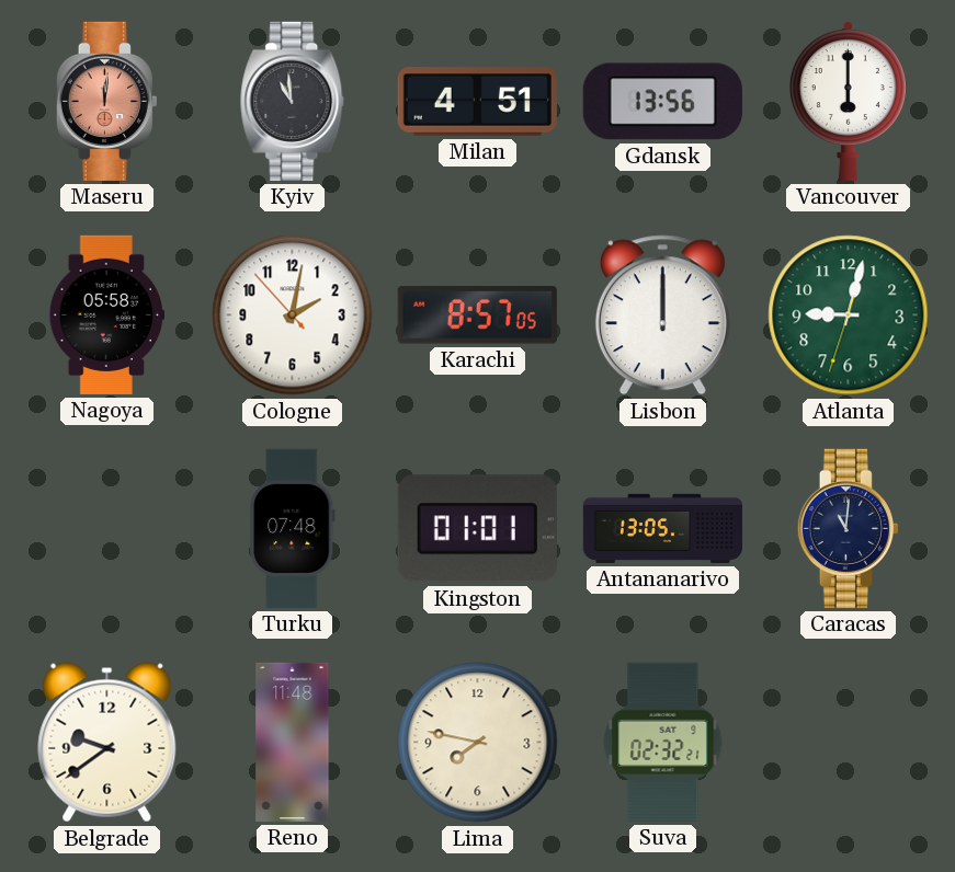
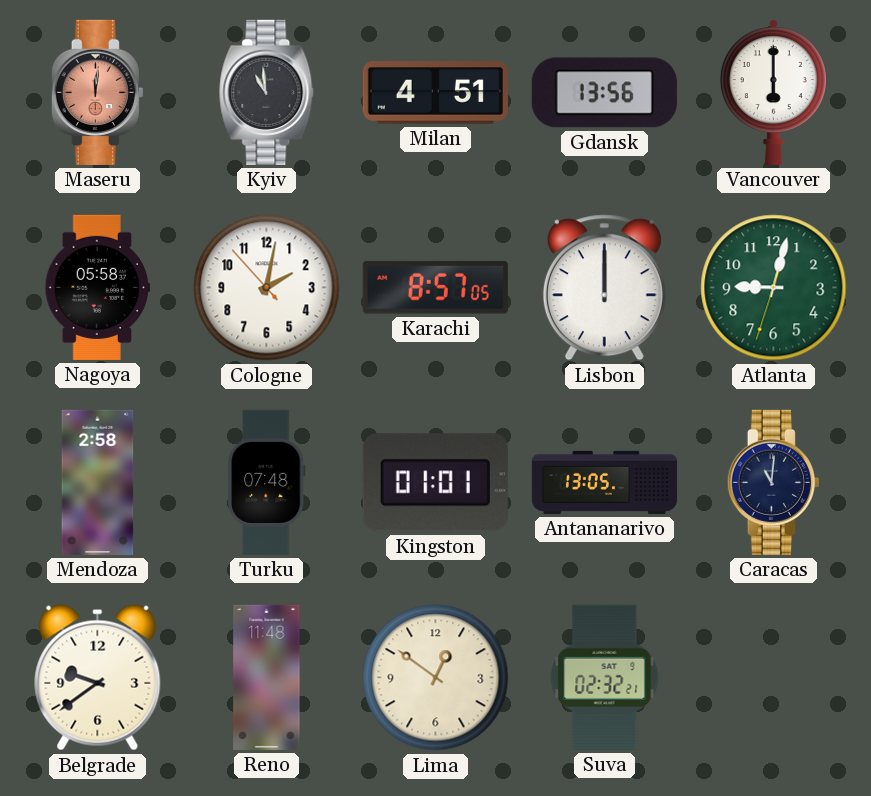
Mendoza: none -> 2:58
Lima: 7:47 -> 12:51
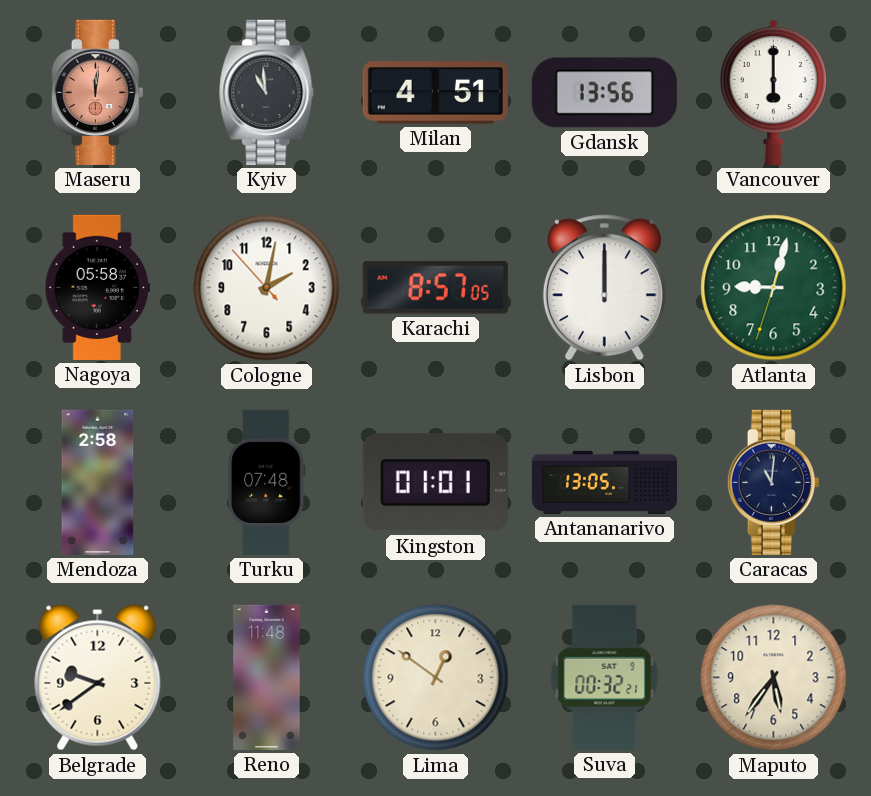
Suva: 02:32 -> 00:32
Maputo: none -> 5:36
